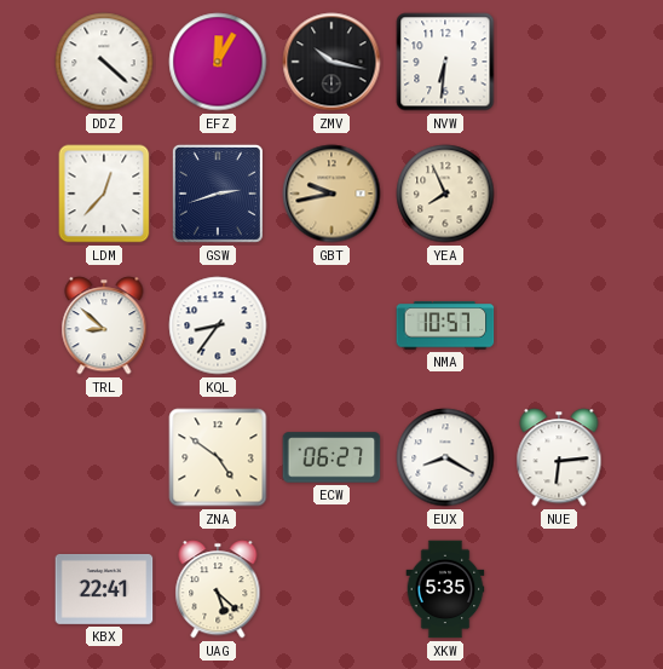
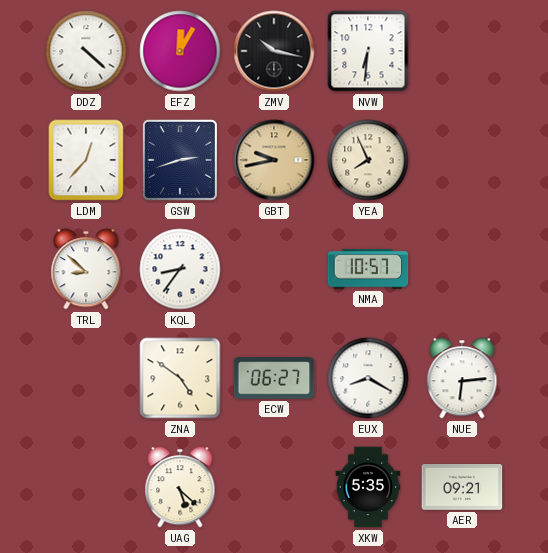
KBX: 22:41 -> none
AER: none -> 09:21
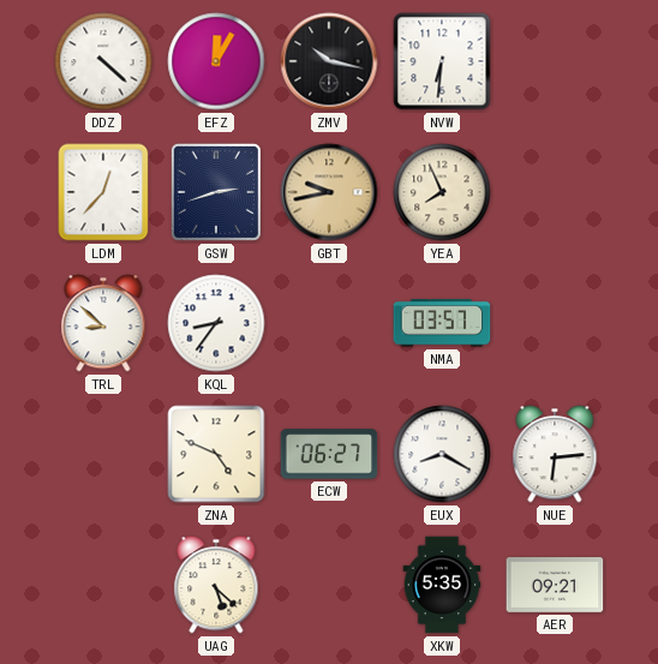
NMA: 10:57 -> 03:57
ZNA: 4:51 -> 4:49
